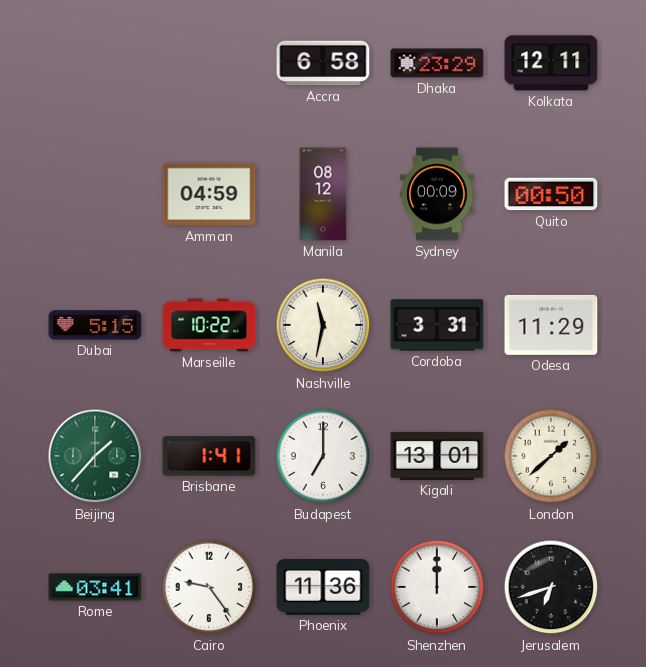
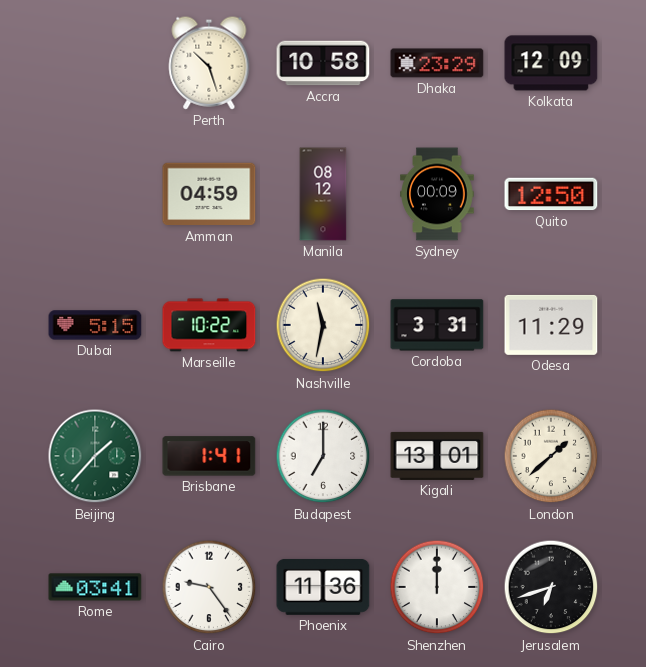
Perth: none -> 10:27
Accra: 6:58 -> 10:58
Kolkata: 12:11 -> 12:09
Quito: 00:50 -> 12:50
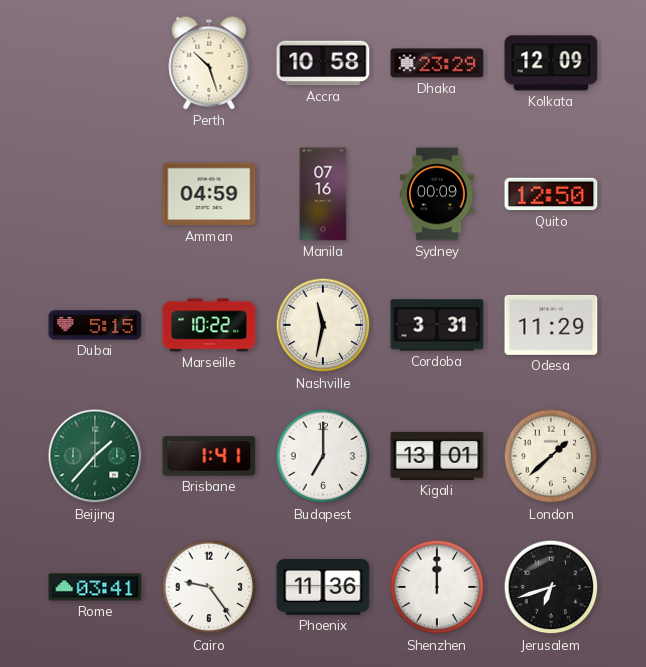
Manila: 08:12 -> 07:16
